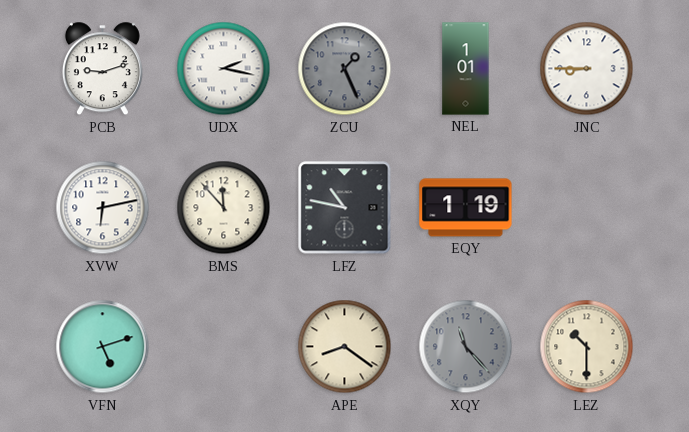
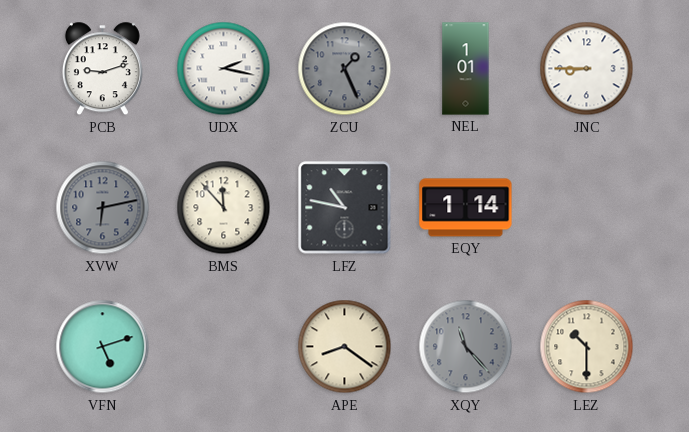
XVW dial: white -> grey
EQY: 1:19 -> 1:14
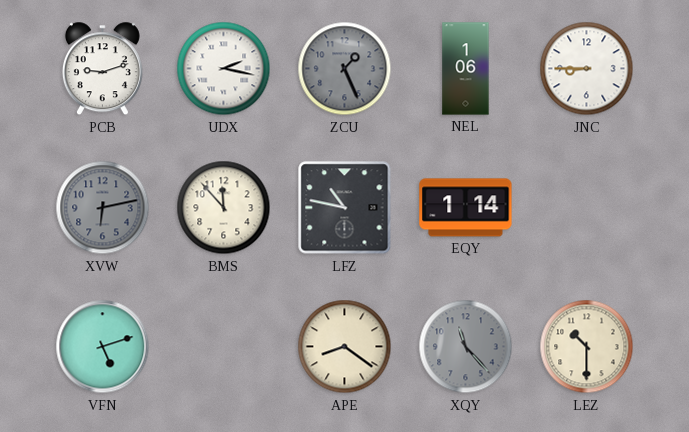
NEL: 1:01 -> 1:06
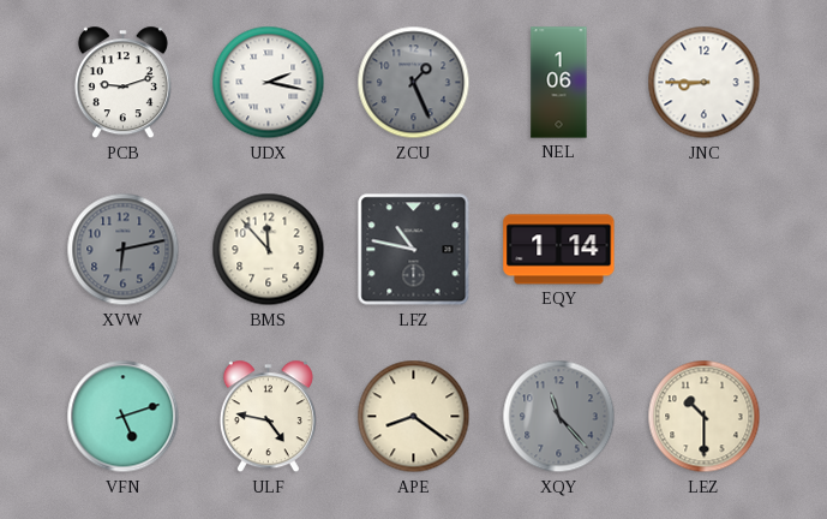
ULF: none -> 4:47
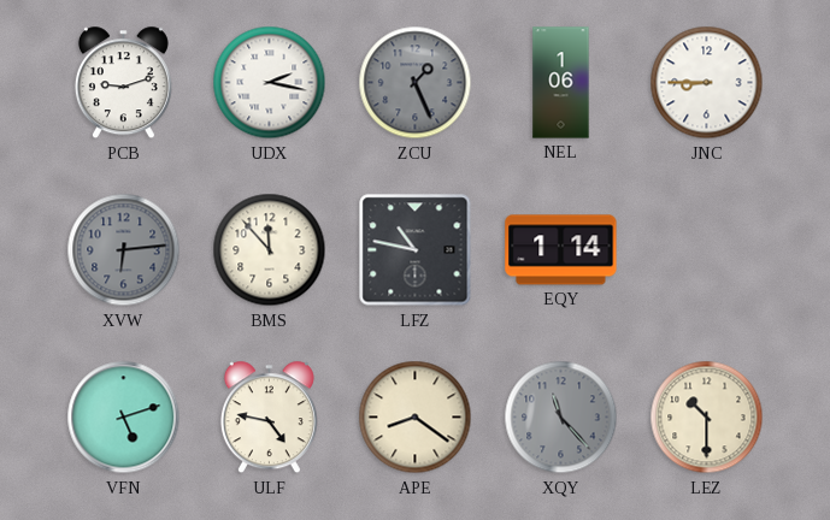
XVW: 6:13 -> 6:14
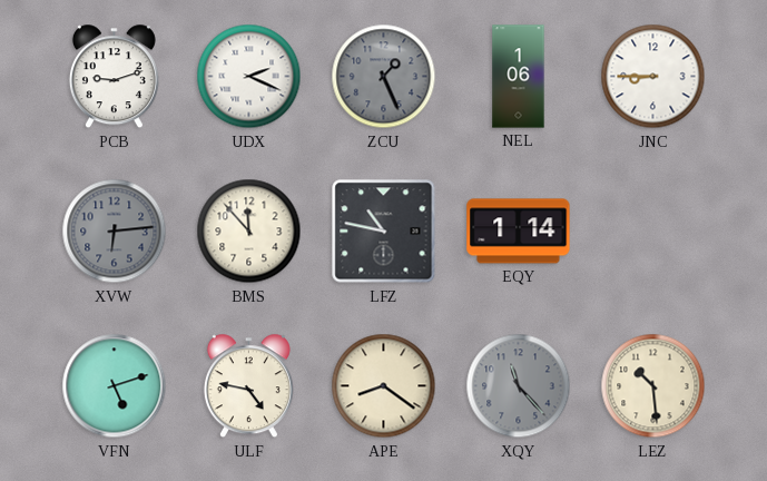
UDX: 2:17 -> 2:19
LEZ: 10:30 -> 10:29
